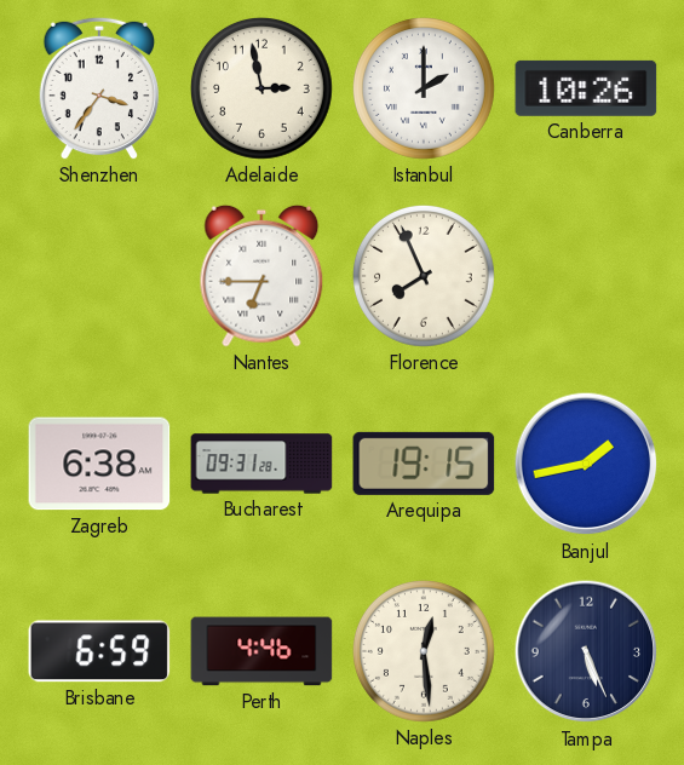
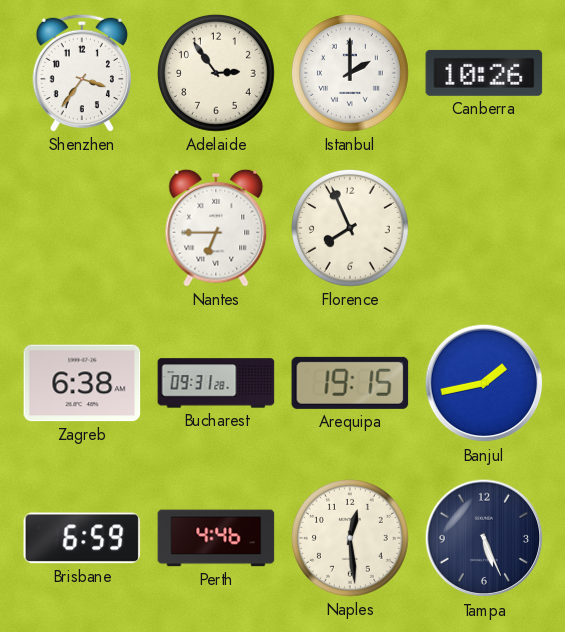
Adelaide: 2:58 -> 2:54
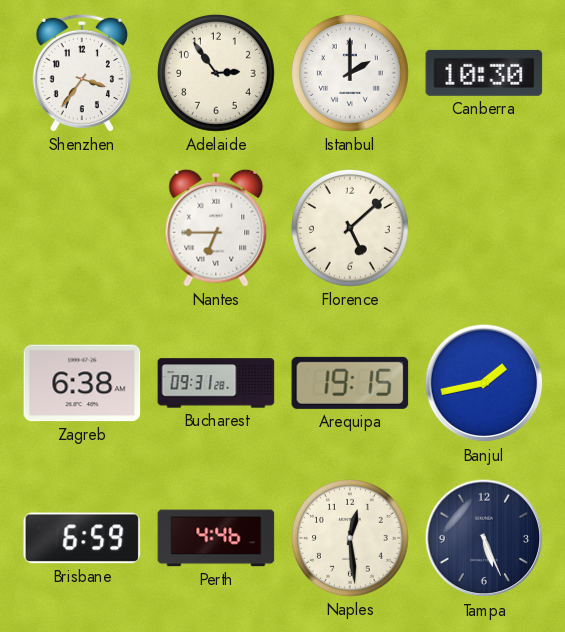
Canberra: 10:26 -> 10:30
Florence: 7:56 -> 5:08
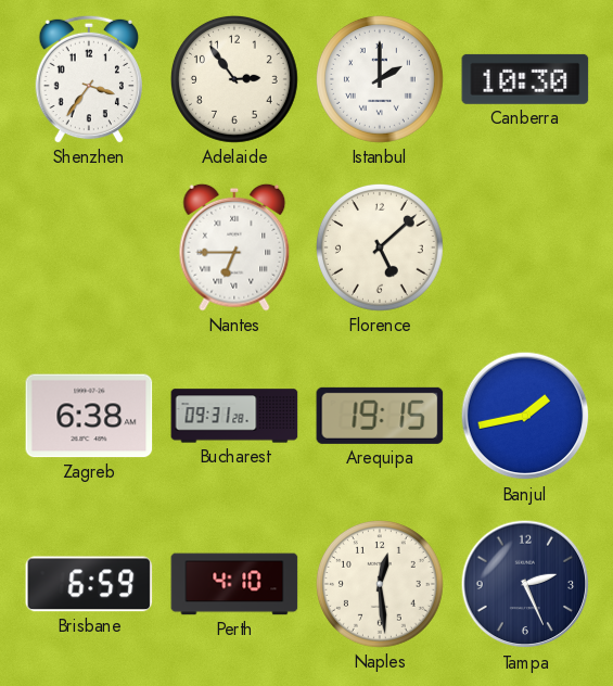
Perth: 4:46 -> 4:10
Tampa: 5:26 -> 2:26
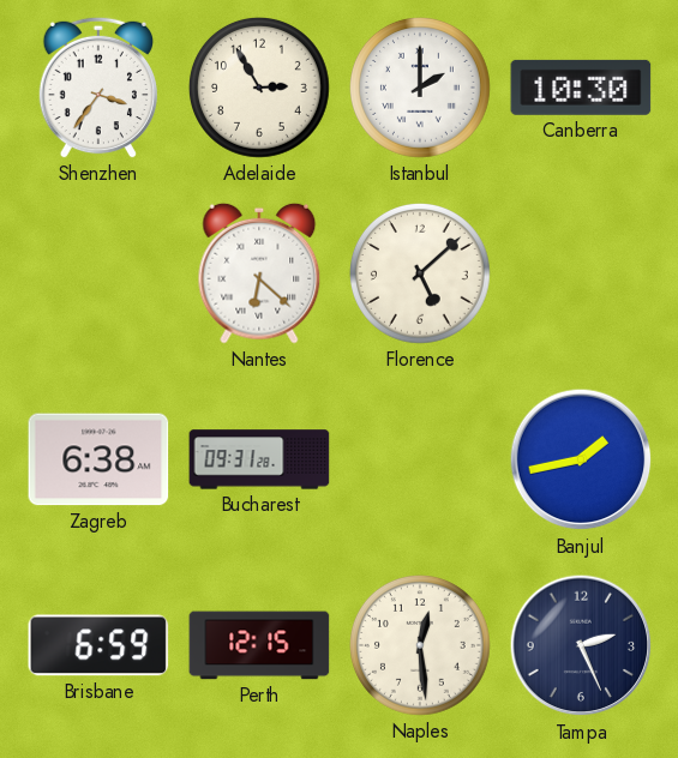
Adelaide: 2:54 -> 2:55
Nantes: 6:45 -> 6:22
Arequipa: 19:15 -> none
Perth: 4:10 -> 12:15
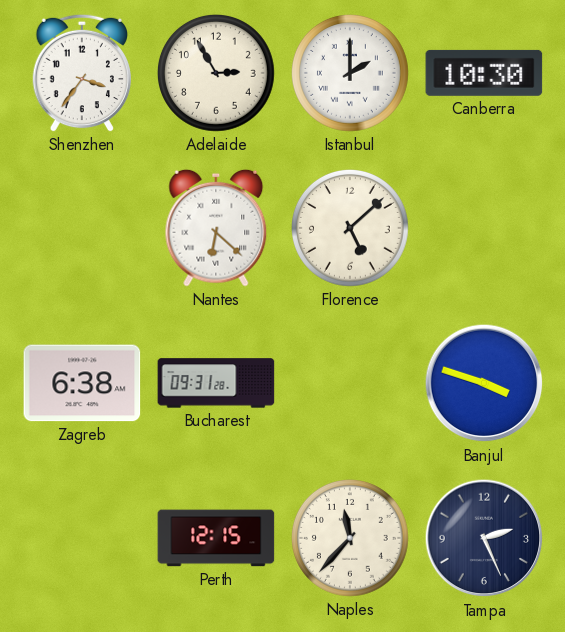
Banjul: 1:43 -> 3:48
Brisbane: 6:59 -> none
Naples: 12:29 -> 11:37
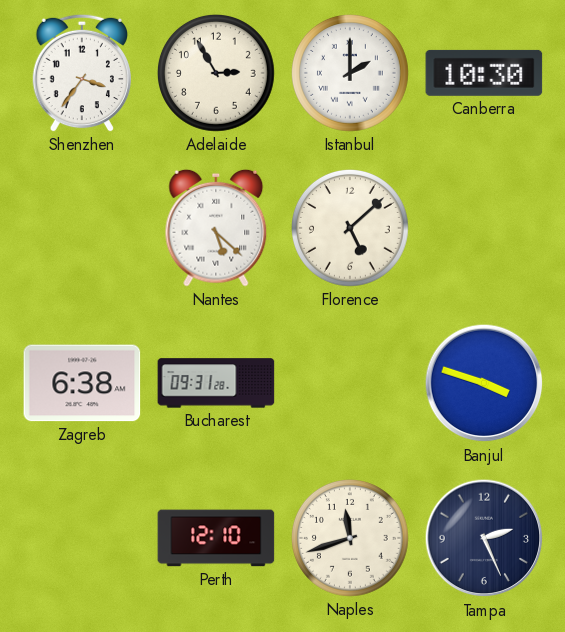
Nantes: 6:22 -> 5:22
Perth: 12:15 -> 12:10
Naples: 11:37 -> 11:42
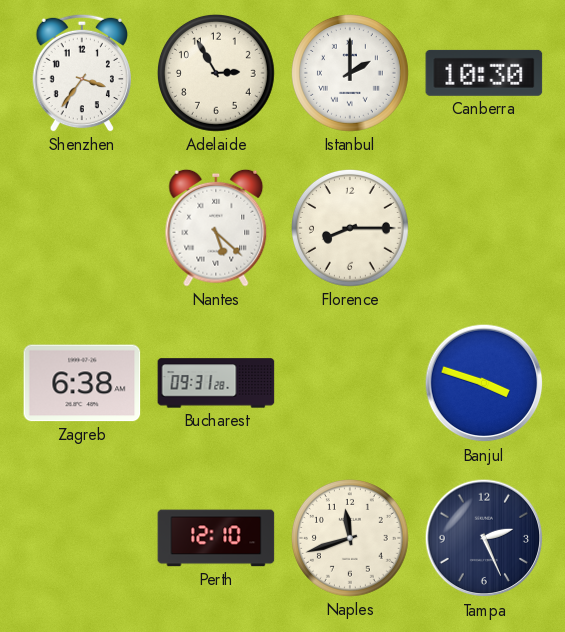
Florence: 5:08 -> 8:15
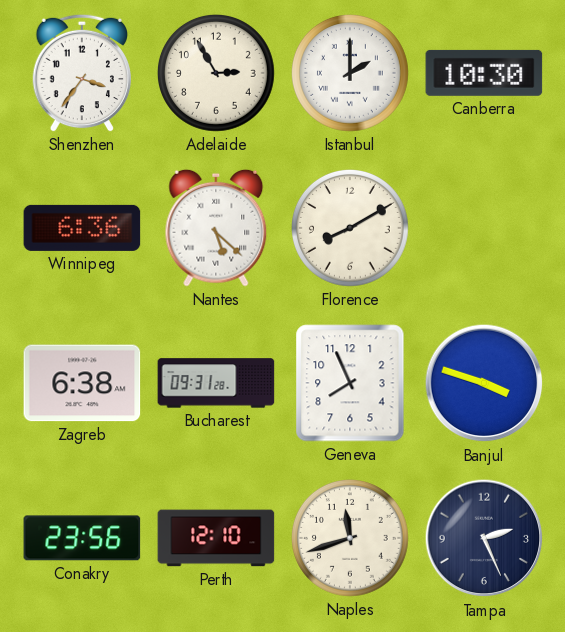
Winnipeg: none -> 6:36
Florence: 8:15 -> 8:10
Geneva: none -> 7:56
Conakry: none -> 23:56
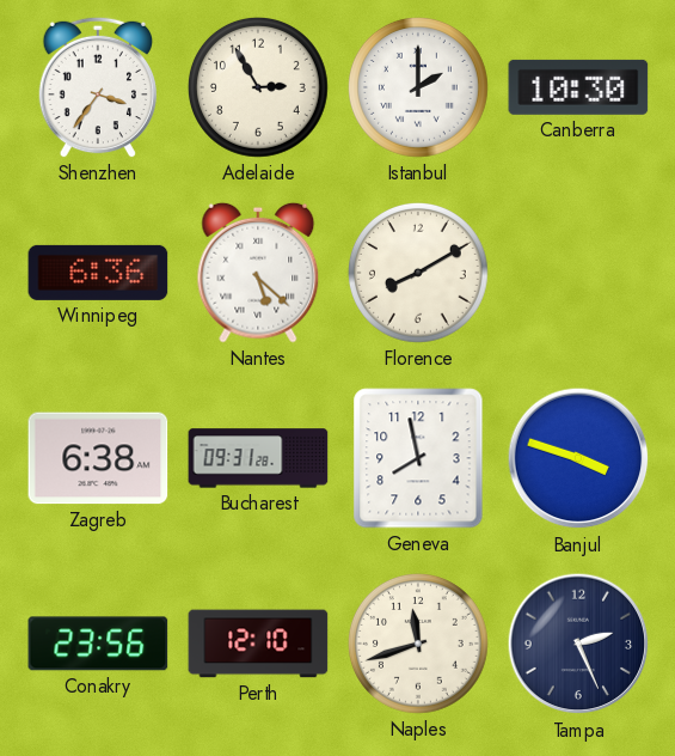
Geneva: 7:56 -> 7:58
